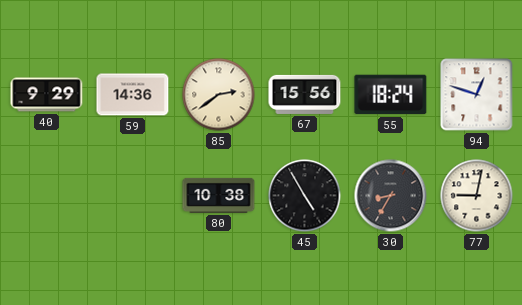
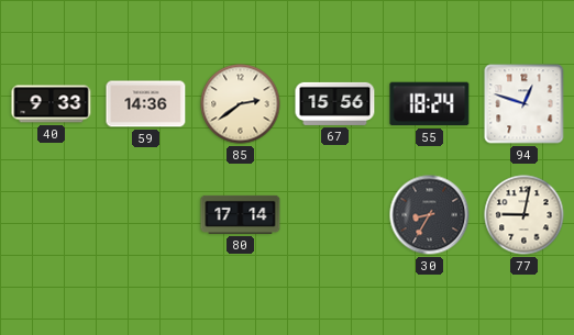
40: 9:29 -> 9:33
80: 10:38 -> 17:14
45: 4:55 -> none
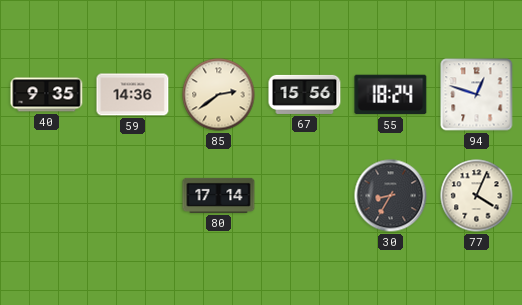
40: 9:33 -> 9:35
77: 9:02 -> 4:04
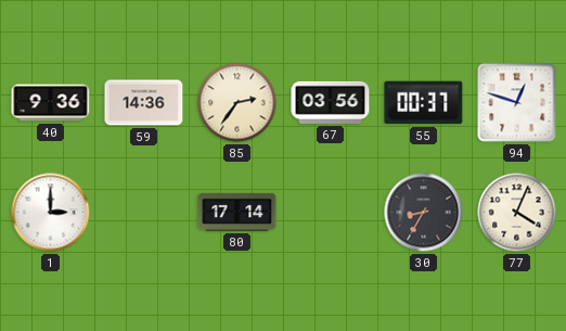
40: 9:35 -> 9:36
85: 2:39 -> 2:36
67: 15:56 -> 03:56
55: 18:24 -> 00:37
1: none -> 3:00
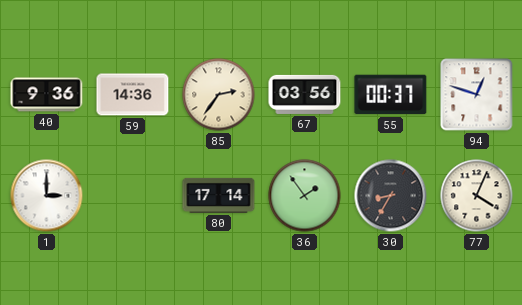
36: none -> 1:54
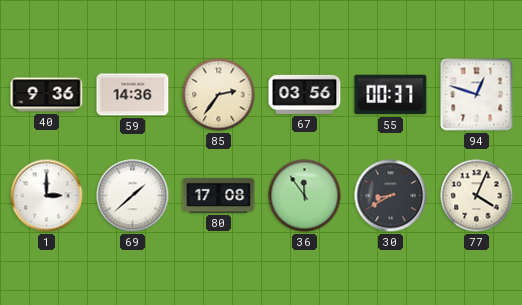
69: none -> 1:38
80: 17:14 -> 17:08
36: 1:54 -> 11:54
30: 8:35 -> 8:40
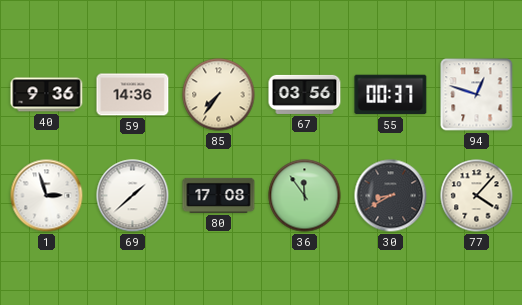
85: 2:36 -> 7:36
1: 3:00 -> 2:57
77: 4:04 -> 4:07
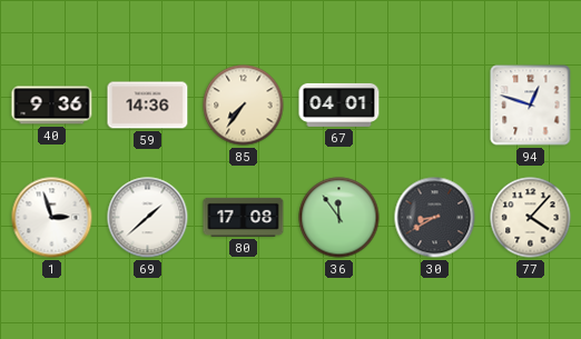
67: 03:56 -> 04:01
55: 00:37 -> none
